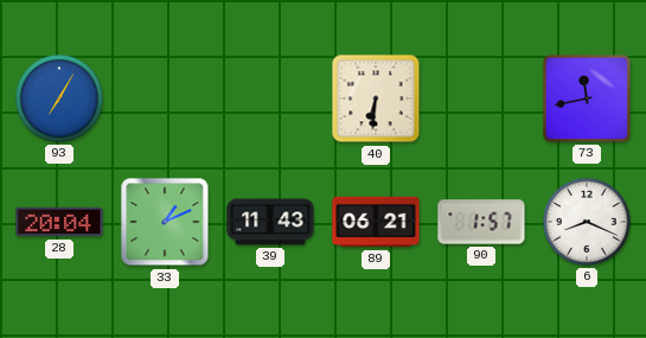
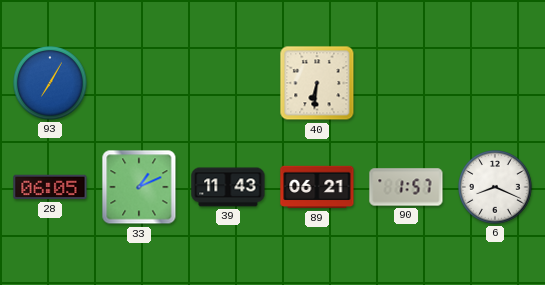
73: 11:43 -> none
28: 20:04 -> 06:05
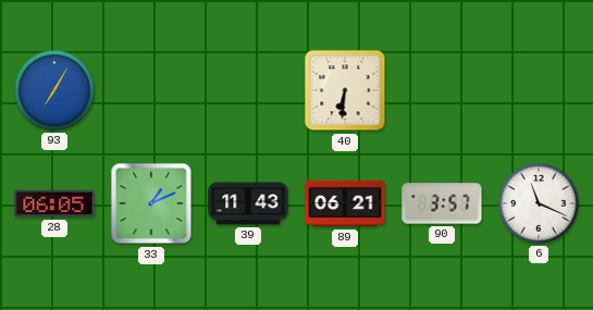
90: 1:57 -> 3:57
6: 8:19 -> 11:19
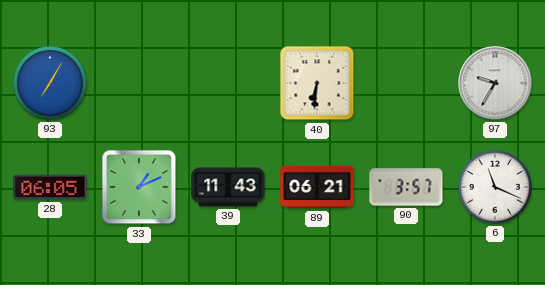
97: none -> 9:35
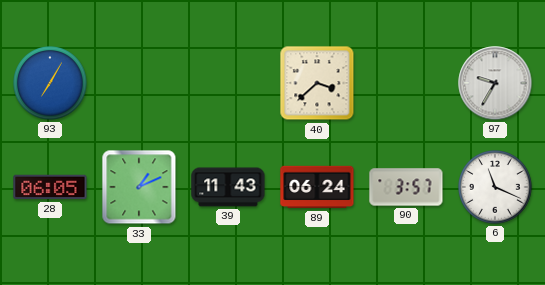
40: 6:31 -> 3:38
89: 06:21 -> 06:24
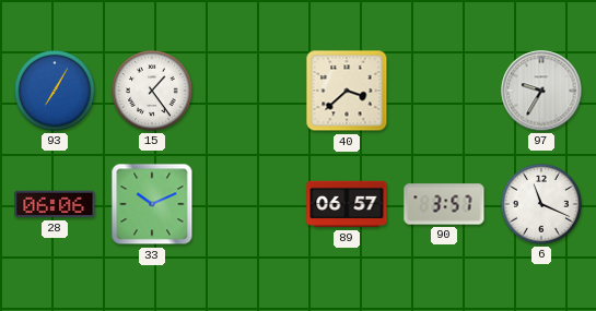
15: none -> 1:24
28: 06:05 -> 06:06
33: 1:11 -> 10:11
39: 11:43 -> none
89: 06:24 -> 06:57
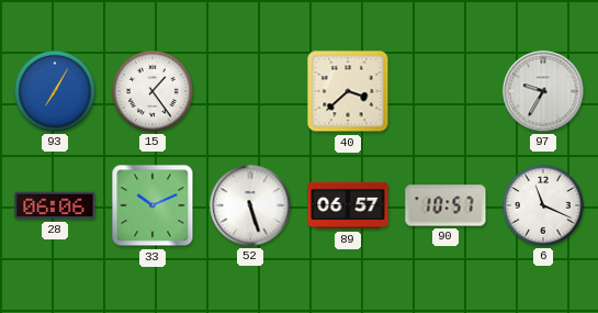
52: none -> 5:27
90: 3:57 -> 10:57
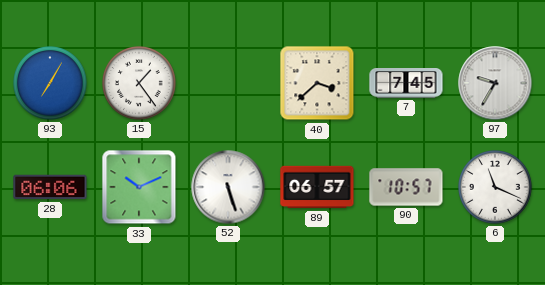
7: none -> 7:45
